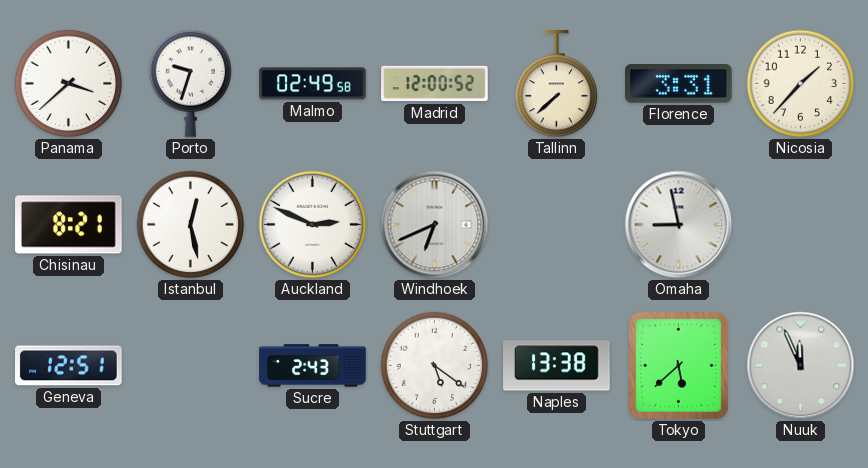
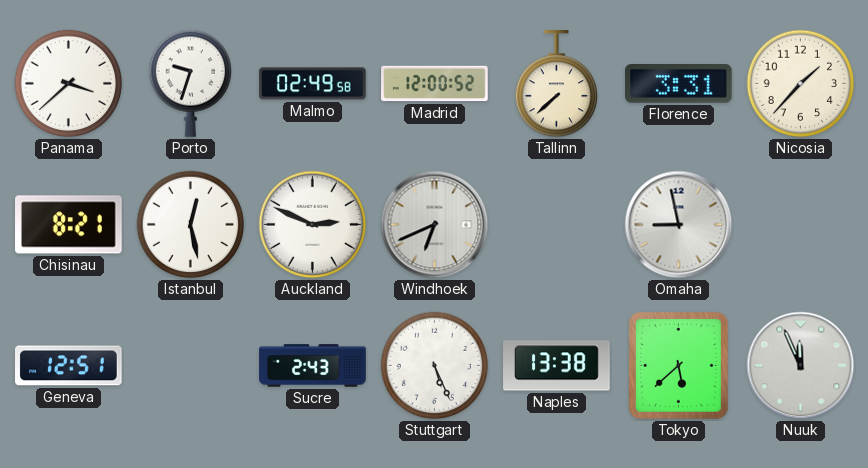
Stuttgart: 5:21 -> 5:26
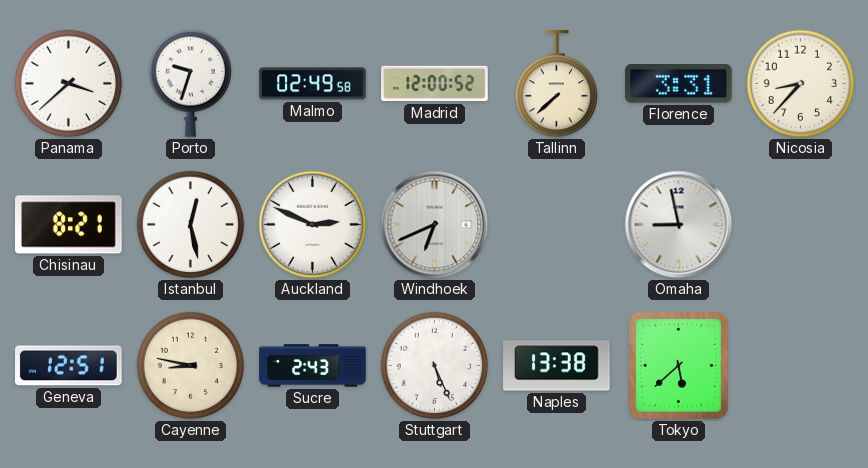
Nicosia: 1:37 -> 8:37
Cayenne: none -> 8:47
Nuuk: 11:56 -> none
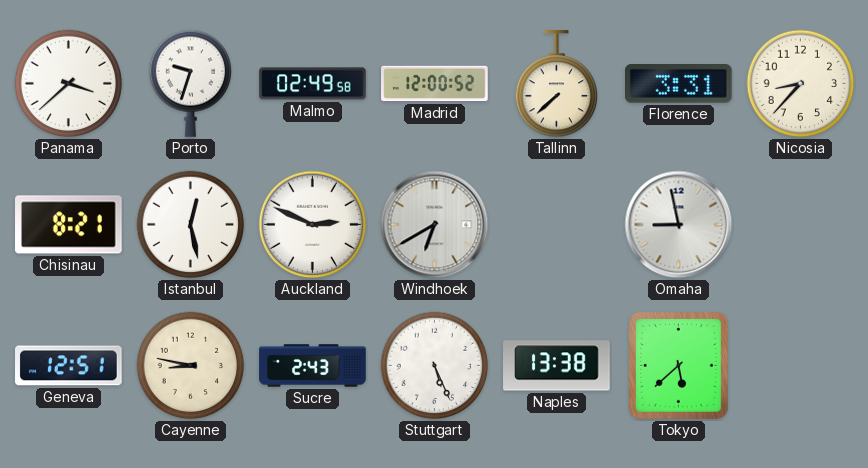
Windhoek: 6:41 -> 6:40
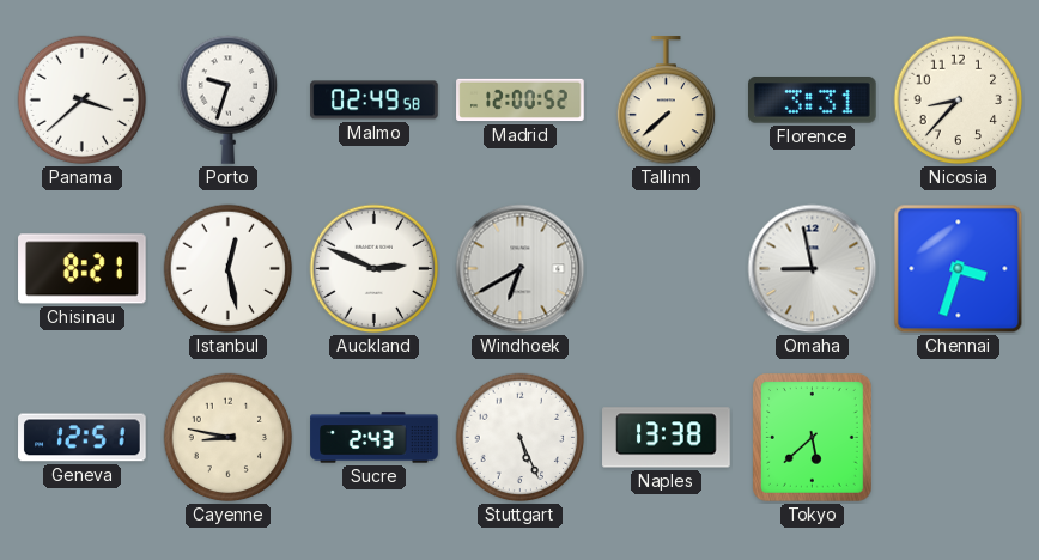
Chennai: none -> 3:33
